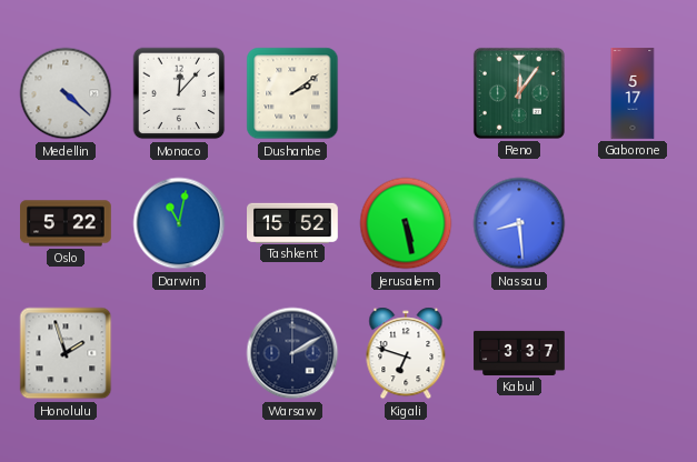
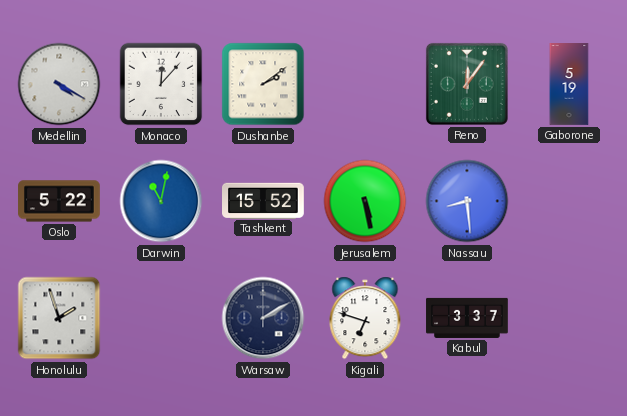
Medellin: 4:22 -> 4:20
Gaborone: 5:17 -> 5:19
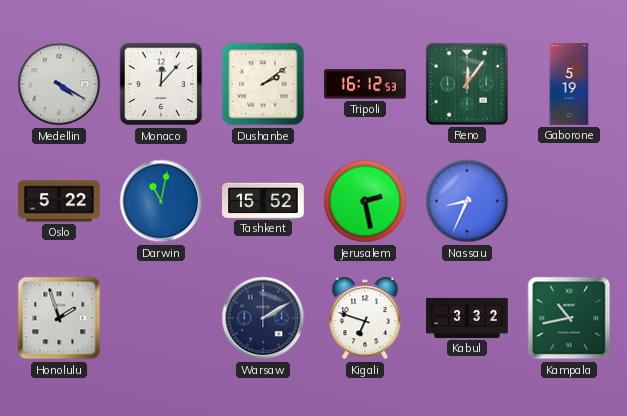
Tripoli: none -> 16:12
Jerusalem: 5:28 -> 2:28
Nassau: 8:29 -> 8:34
Kabul: 3:37 -> 3:32
Kampala: none -> 10:43
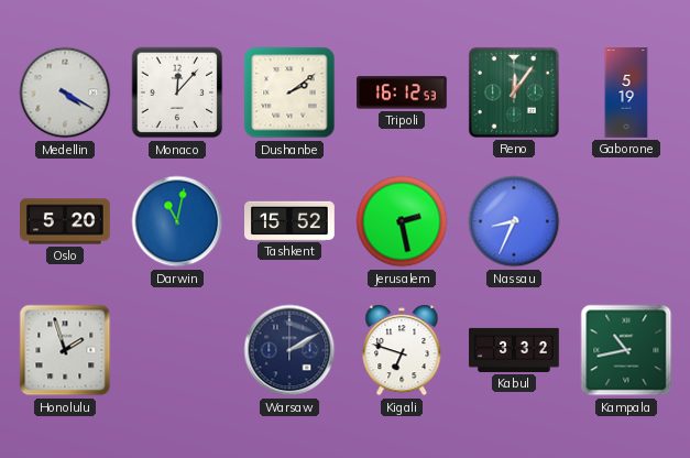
Oslo: 5:22 -> 5:20
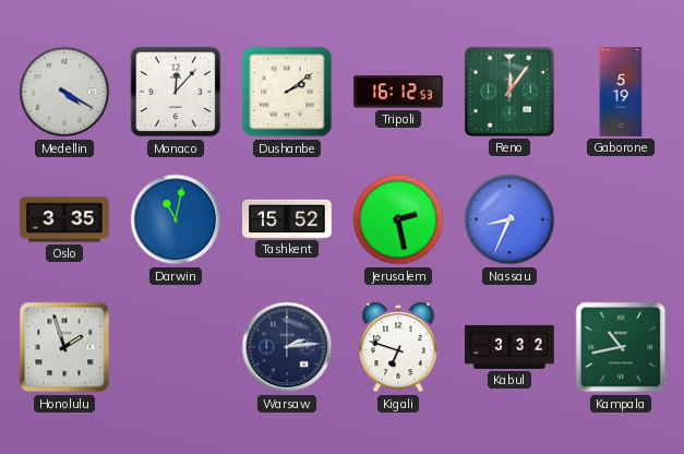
Oslo: 5:20 -> 3:35
Warsaw: 2:10 -> 2:14
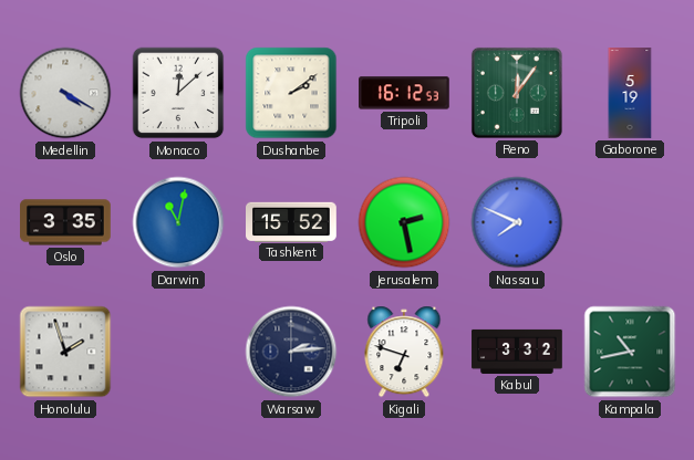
Monaco: 12:07 -> 12:08
Nassau: 8:34 -> 7:49
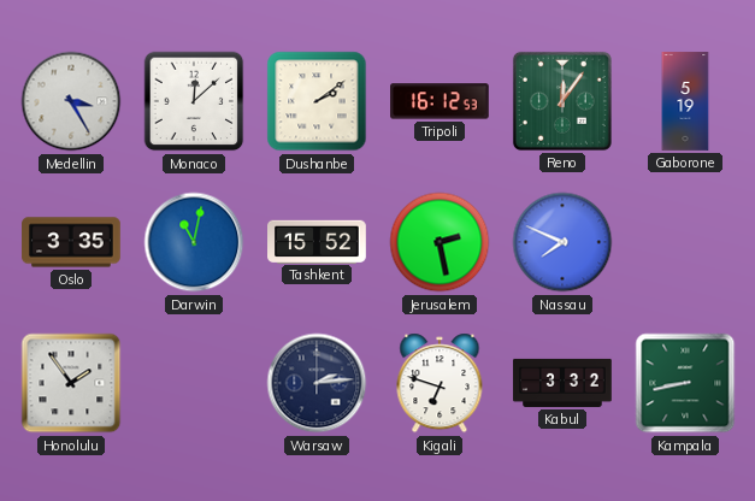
Medellin: 4:20 -> 3:25
Honolulu: 1:57 -> 1:54
Kampala: 10:43 -> 8:43
